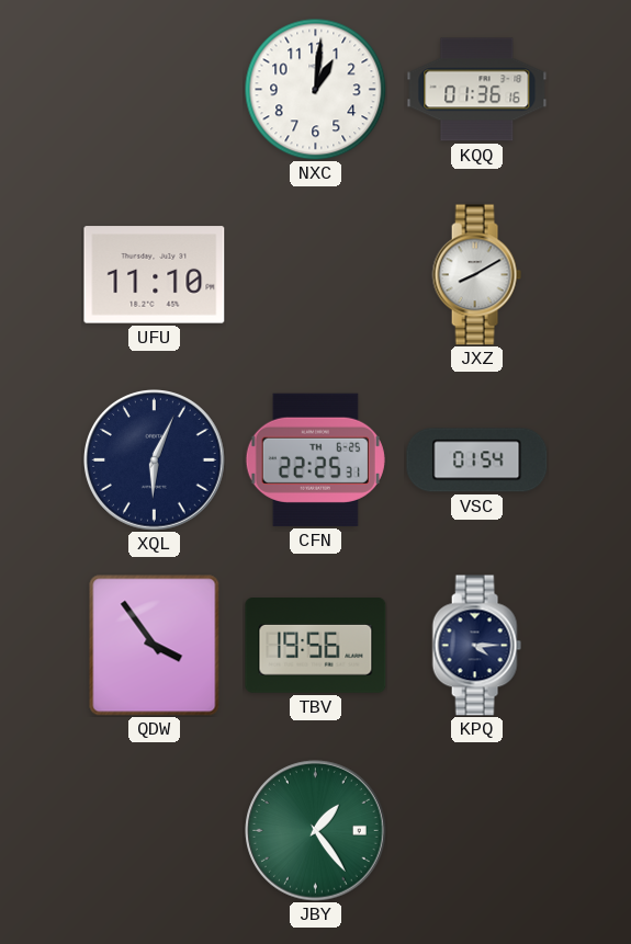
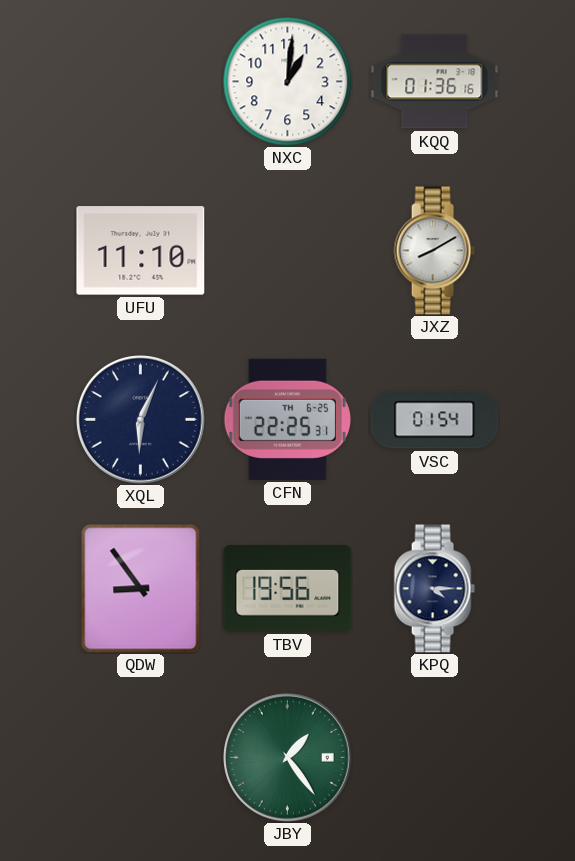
QDW: 3:54 -> 8:54
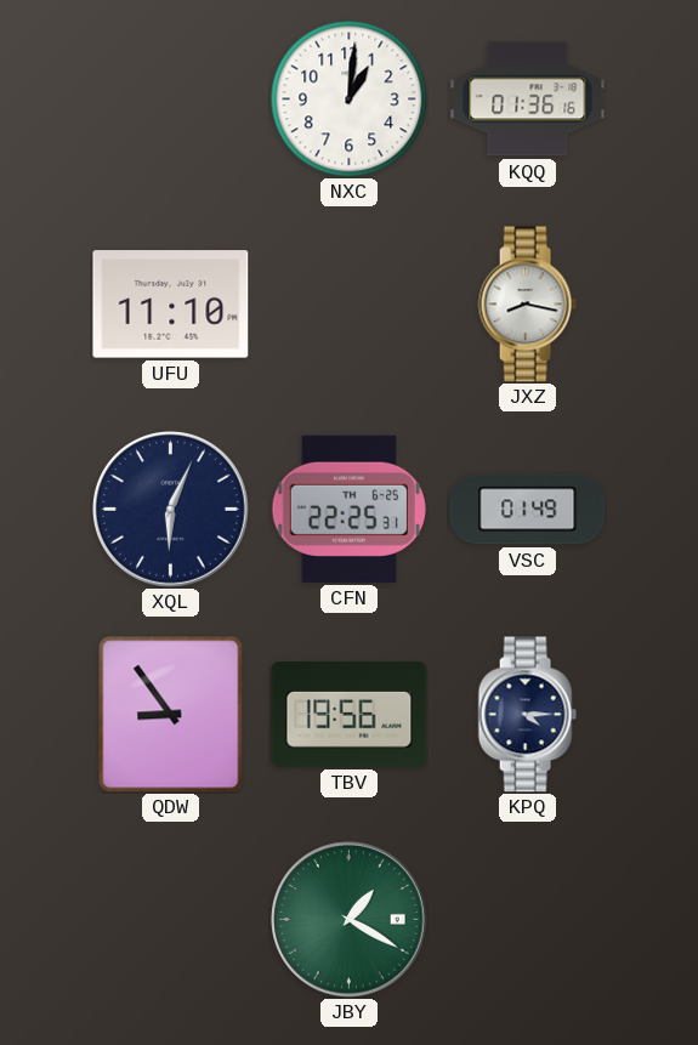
JXZ: 8:10 -> 8:17
VSC: 01:54 -> 01:49
JBY: 1:24 -> 1:20
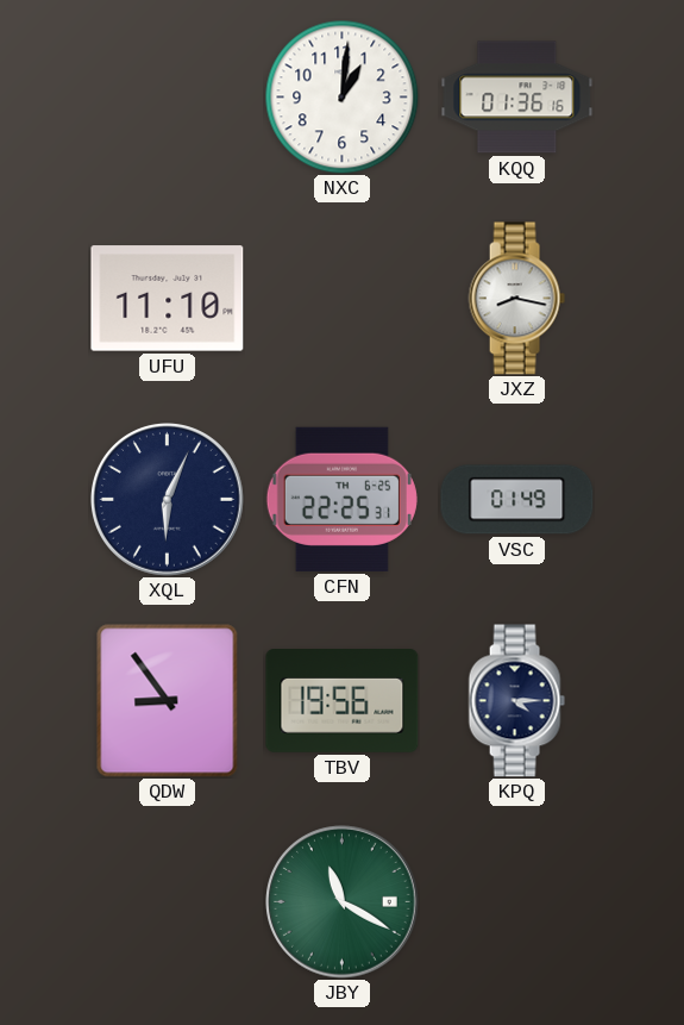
JBY: 1:20 -> 11:20
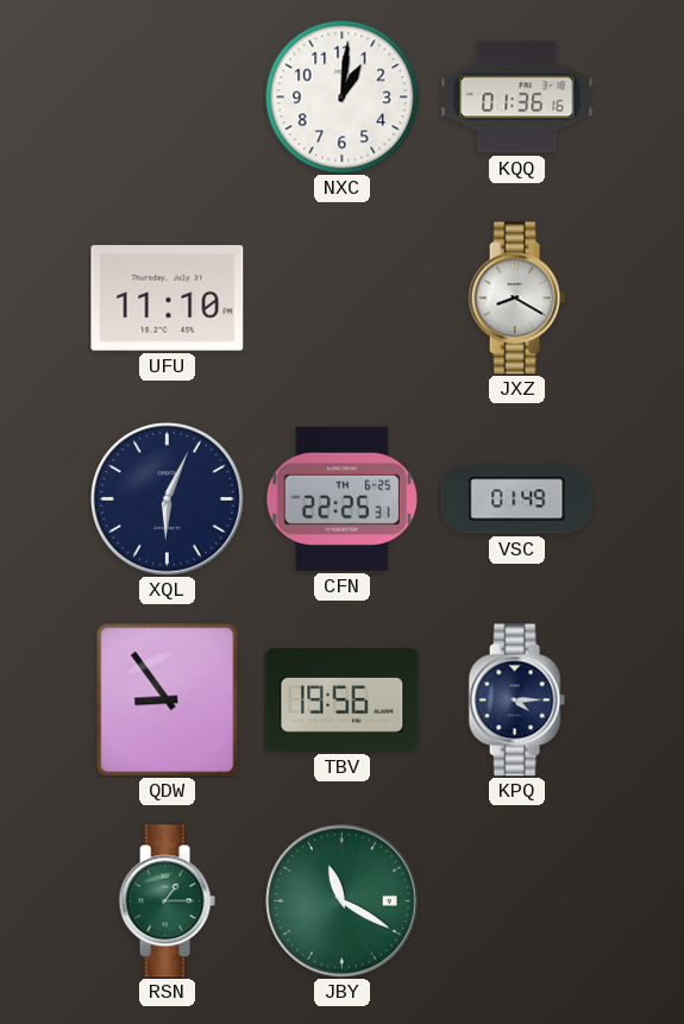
JXZ: 8:17 -> 8:20
RSN: none -> 1:15
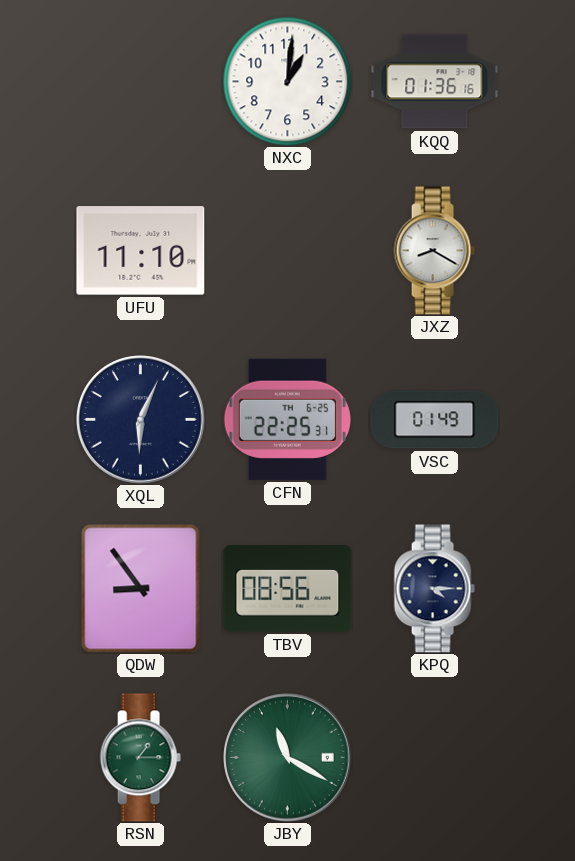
TBV: 19:56 -> 08:56
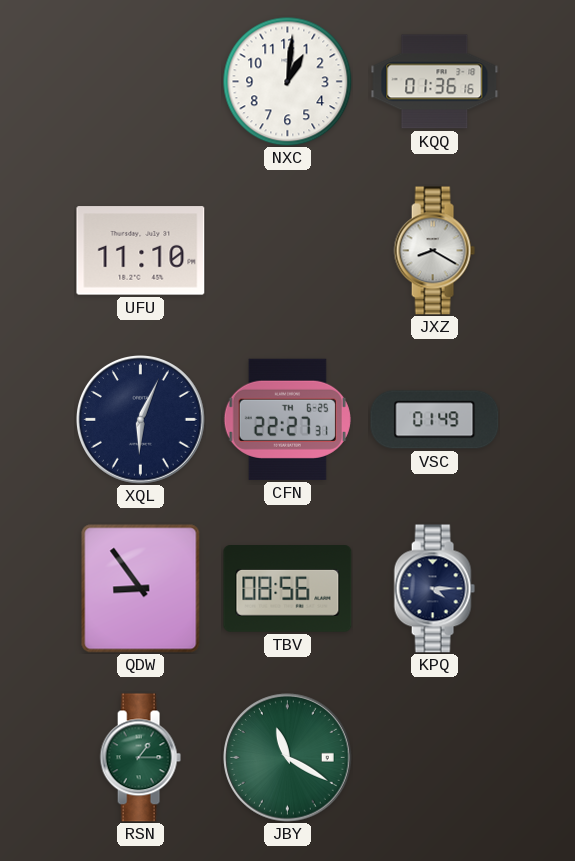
CFN: 22:25 -> 22:27
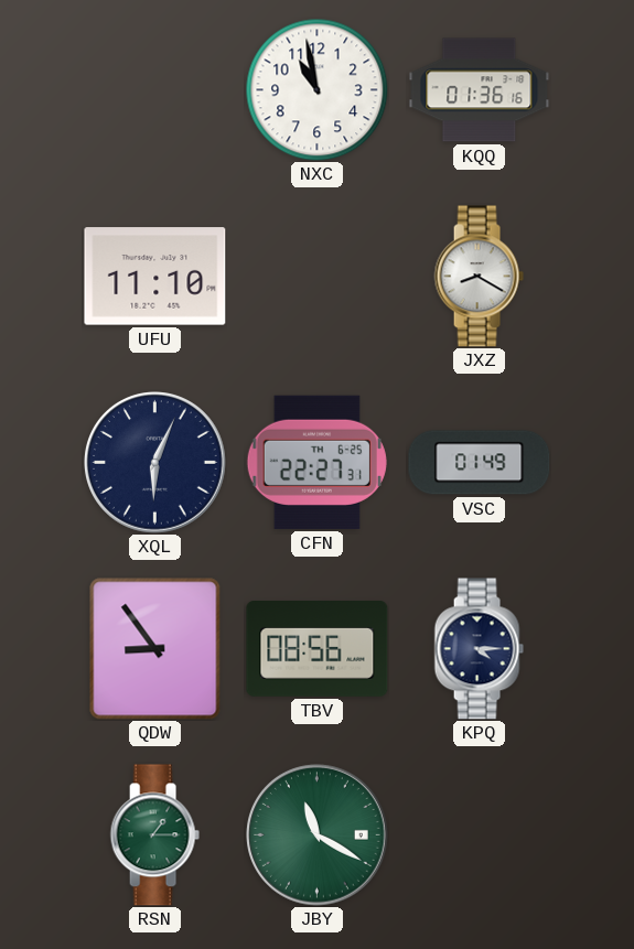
NXC: 1:01 -> 10:58
